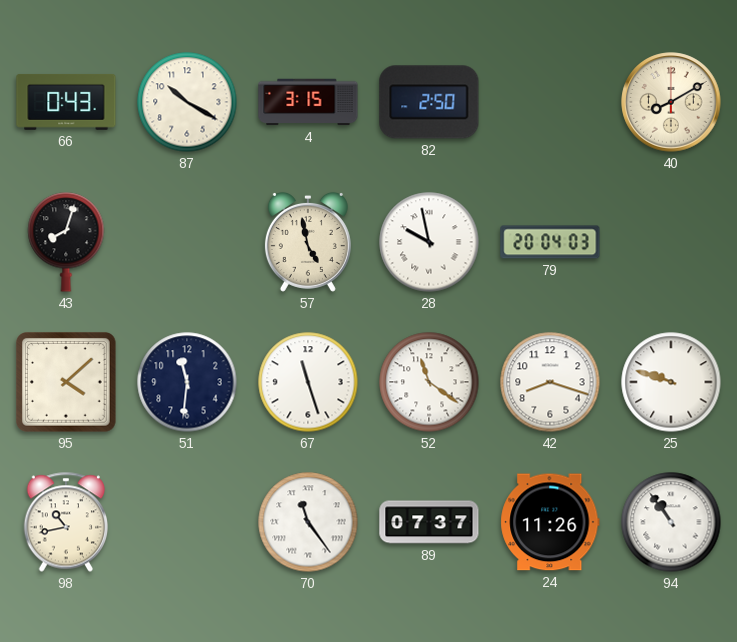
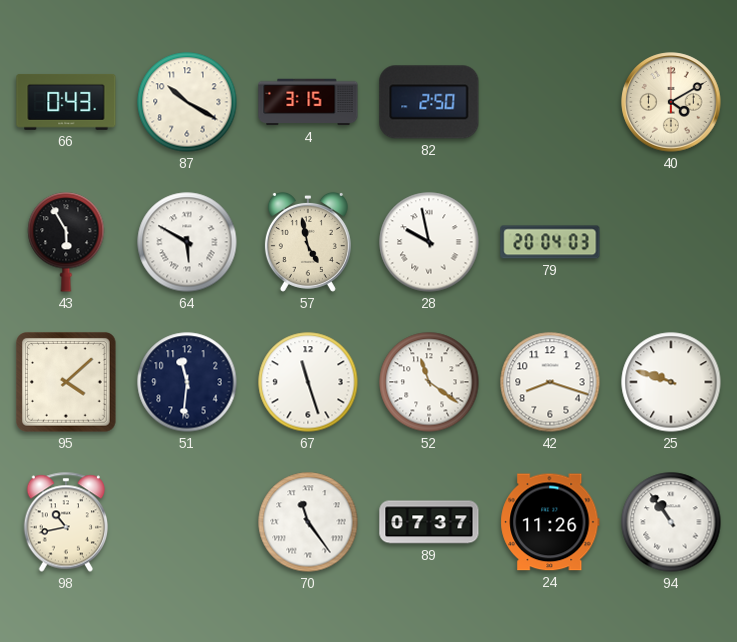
40: 8:10 -> 4:10
43: 8:03 -> 5:55
64: none -> 5:50
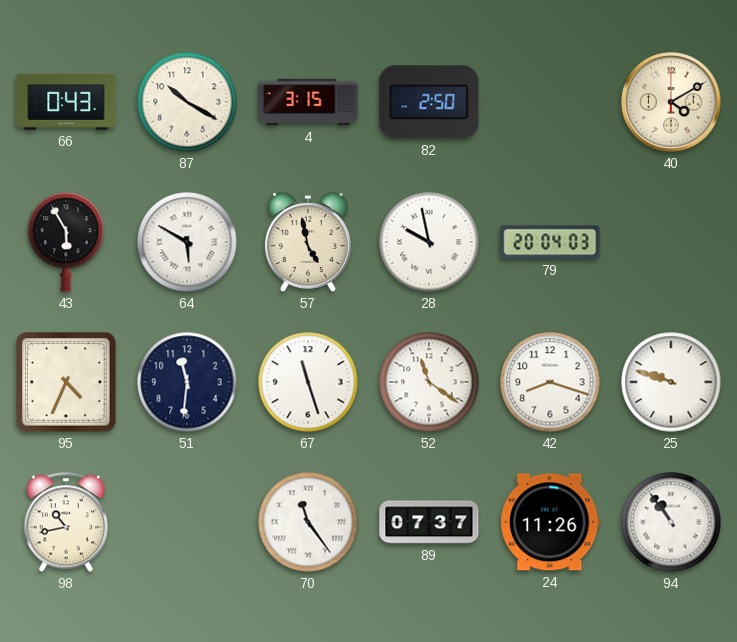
95: 4:08 -> 4:34
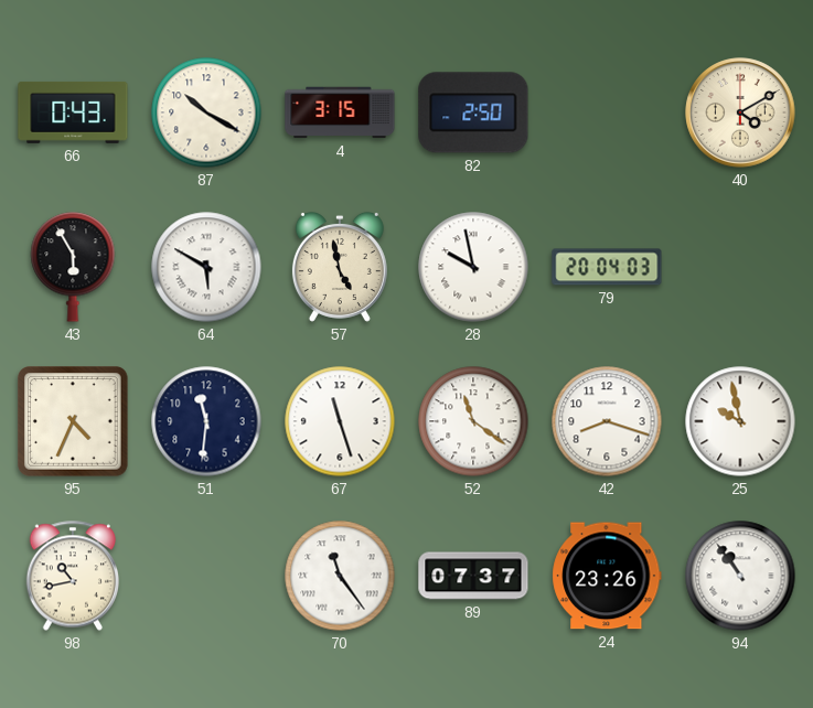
25: 9:48 -> 9:58
24: 11:26 -> 23:26
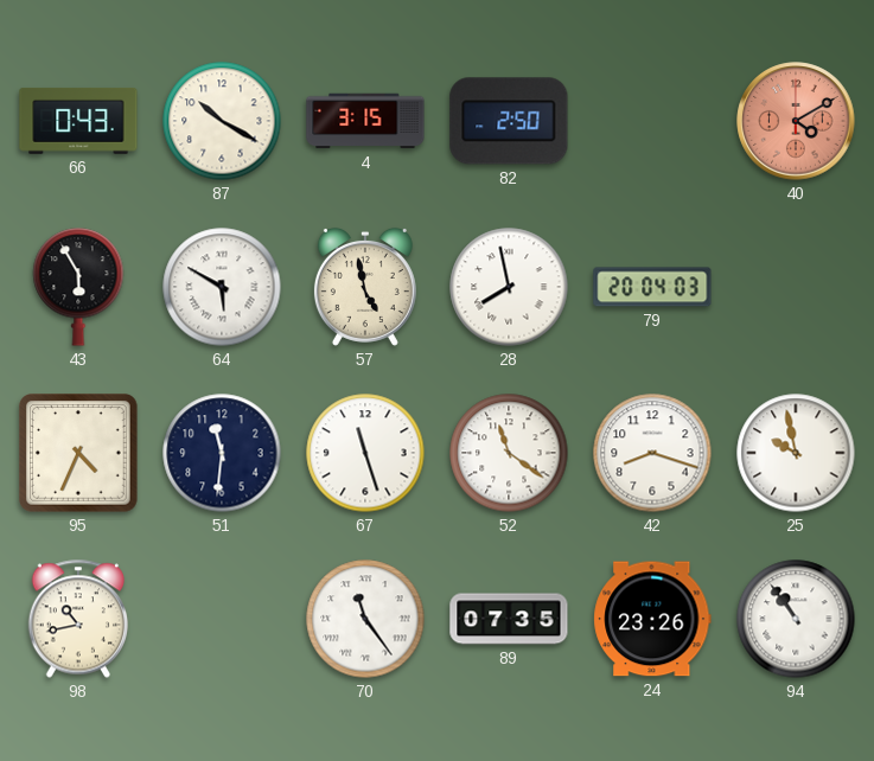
40 dial: cream -> salmon
28: 9:58 -> 7:58
89: 07:37 -> 07:35
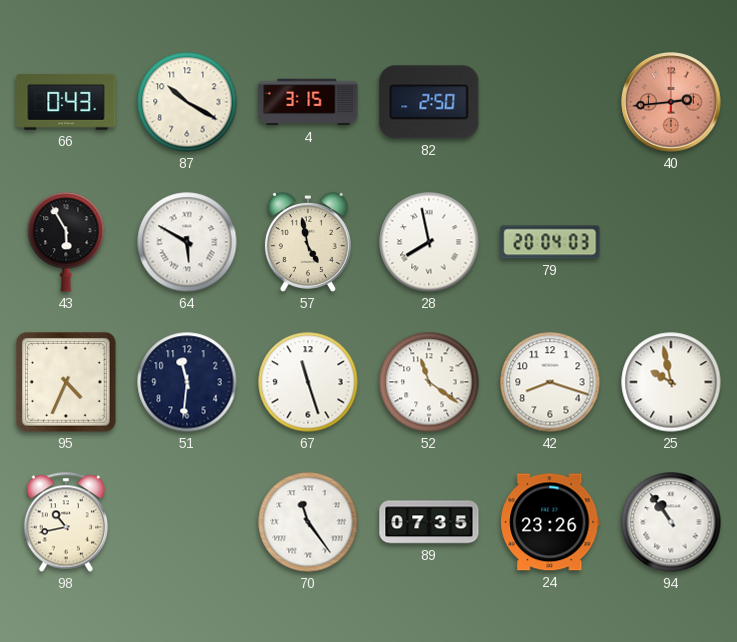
40: 4:10 -> 2:44
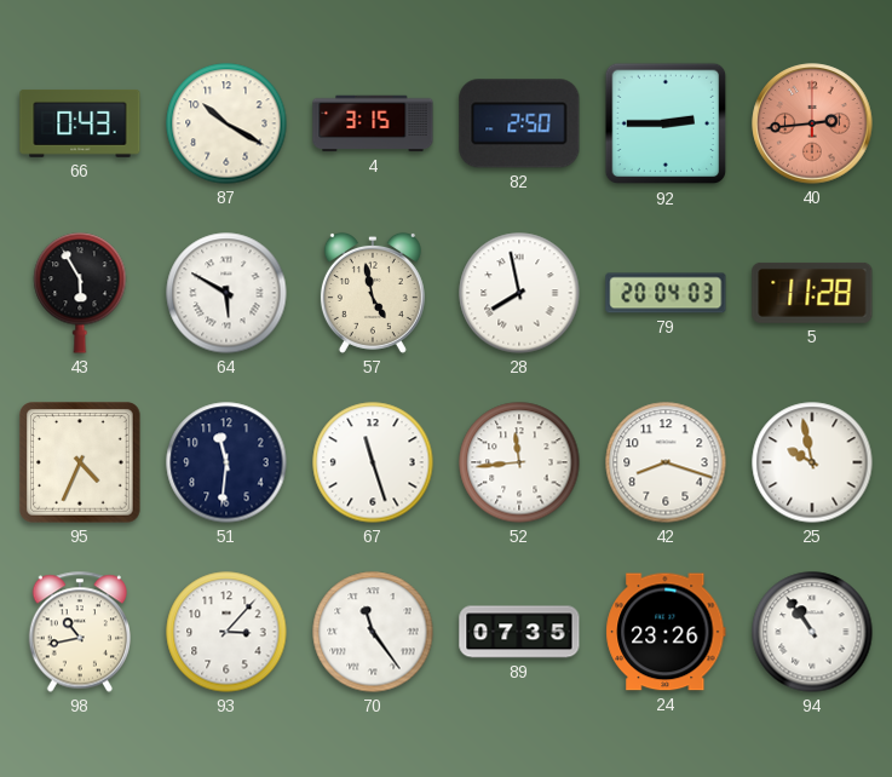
92: none -> 2:45
5: none -> 11:28
52: 11:21 -> 11:44
93: none -> 3:07
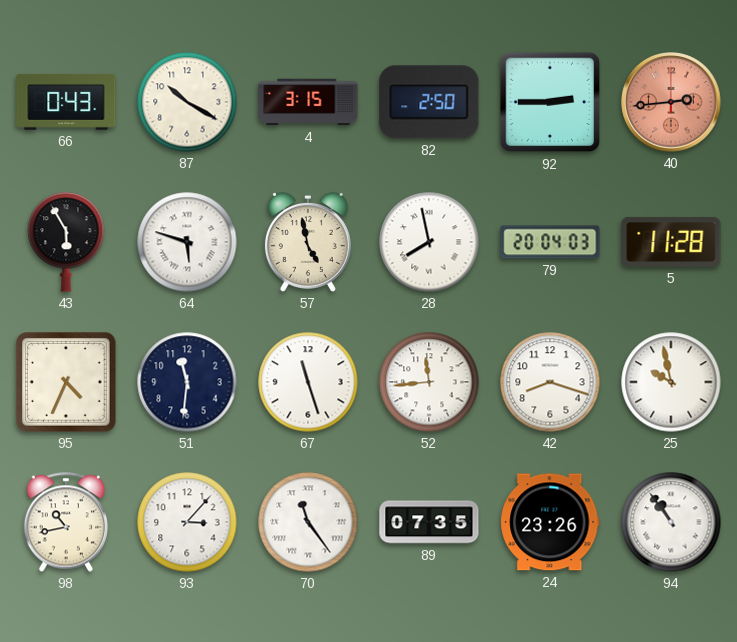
64: 5:50 -> 5:48
